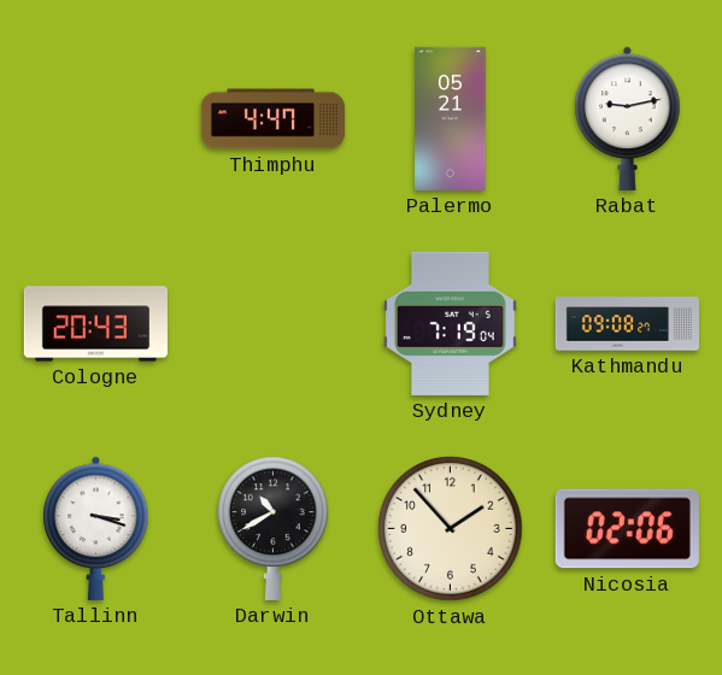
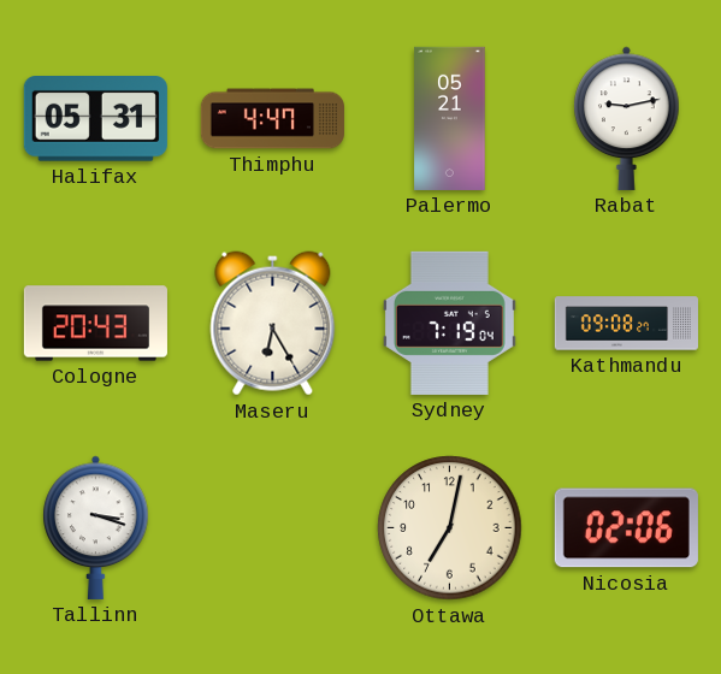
Halifax: none -> 05:31
Maseru: none -> 6:25
Darwin: 10:40 -> none
Ottawa: 1:53 -> 7:02
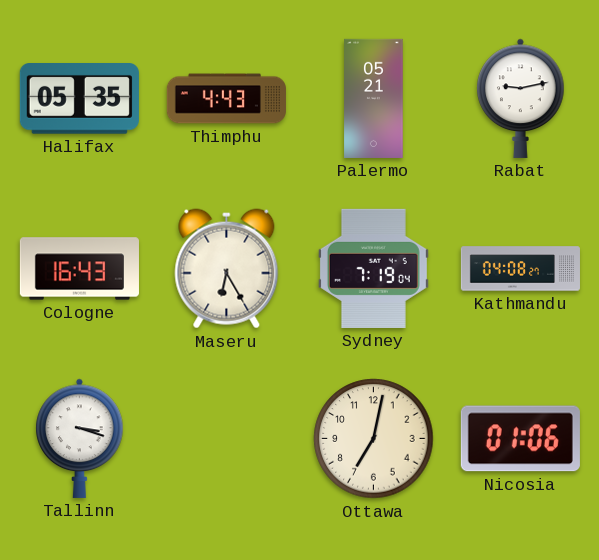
Halifax: 05:31 -> 05:35
Thimphu: 4:47 -> 4:43
Cologne: 20:43 -> 16:43
Kathmandu: 09:08 -> 04:08
Nicosia: 02:06 -> 01:06
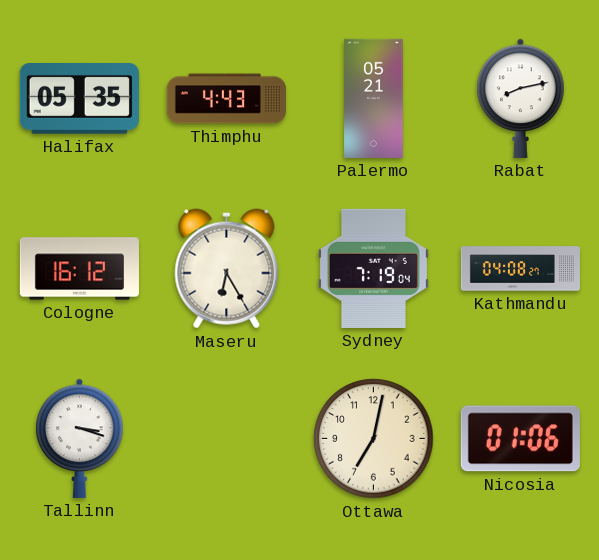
Rabat: 9:13 -> 8:13
Cologne: 16:43 -> 16:12
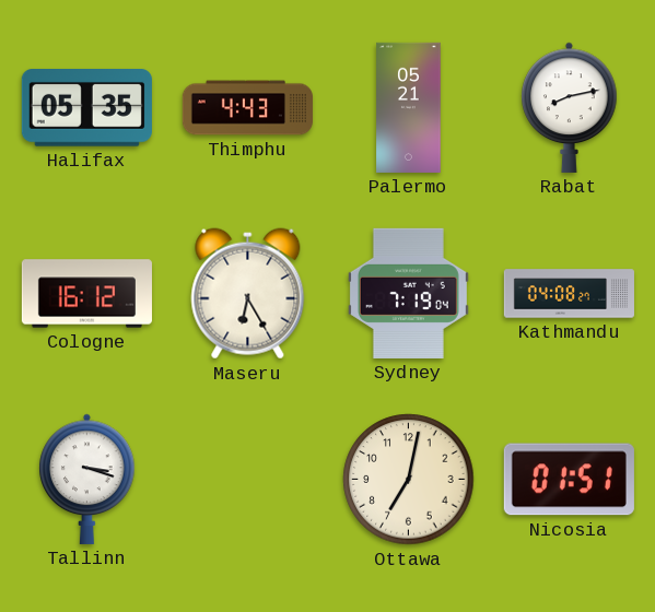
Nicosia: 01:06 -> 01:51
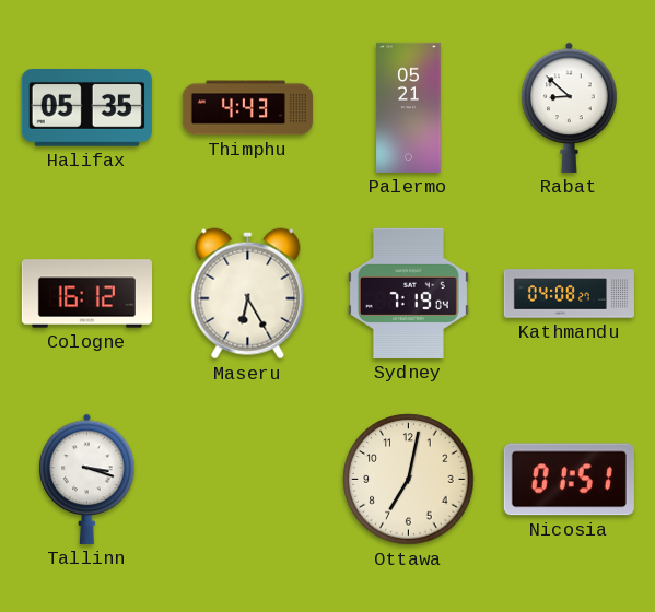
Rabat: 8:13 -> 8:52
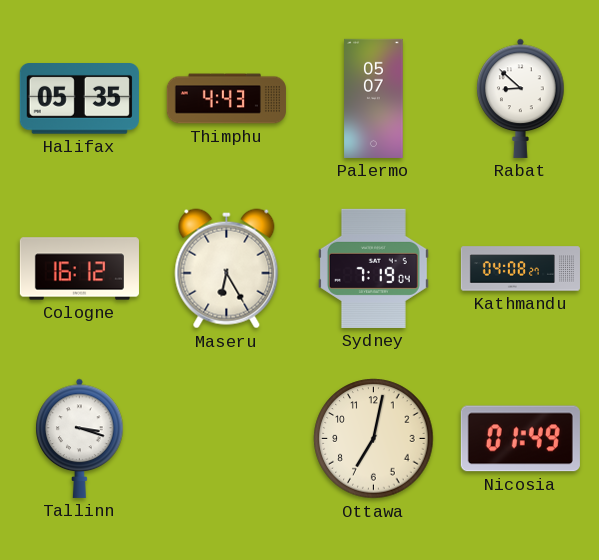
Palermo: 05:21 -> 05:07
Nicosia: 01:51 -> 01:49
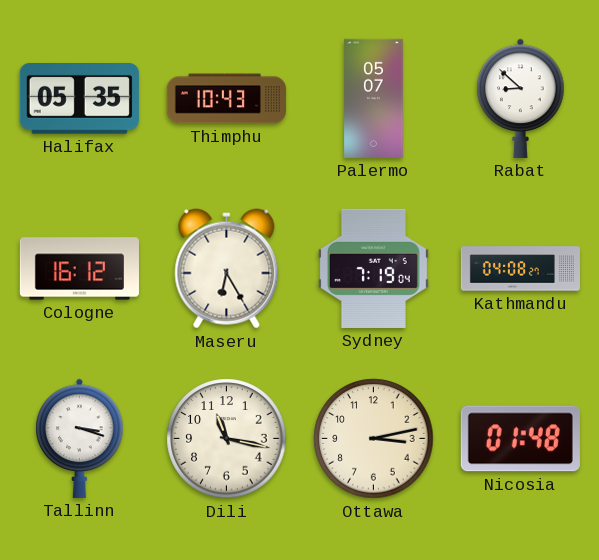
Thimphu: 4:43 -> 10:43
Dili: none -> 11:17
Ottawa: 7:02 -> 3:13
Nicosia: 01:49 -> 01:48
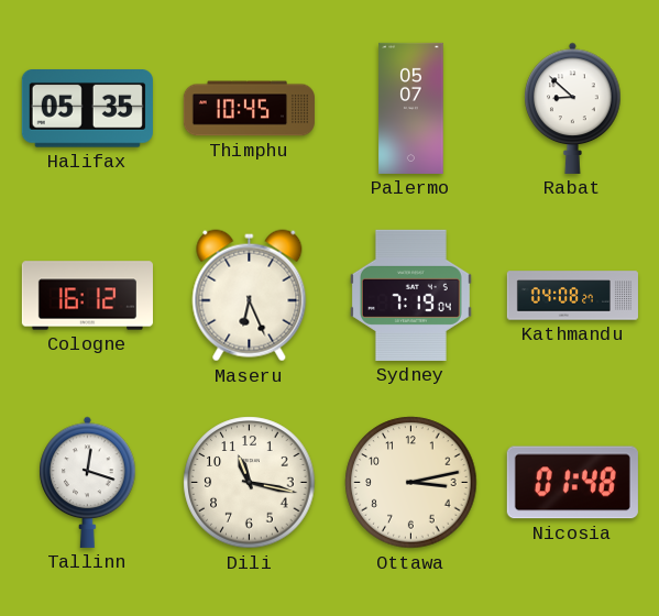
Thimphu: 10:43 -> 10:45
Maseru: 6:25 -> 6:26
Tallinn: 3:18 -> 12:18
